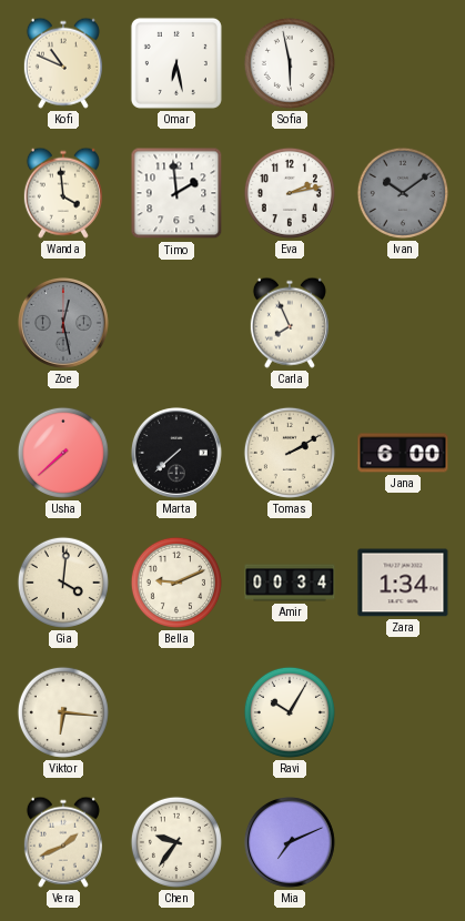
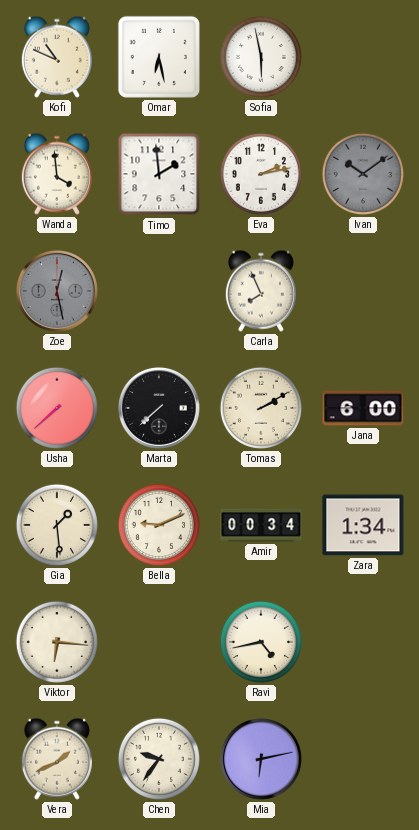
Gia: 4:01 -> 1:29
Ravi: 10:05 -> 4:43
Mia: 7:11 -> 6:13
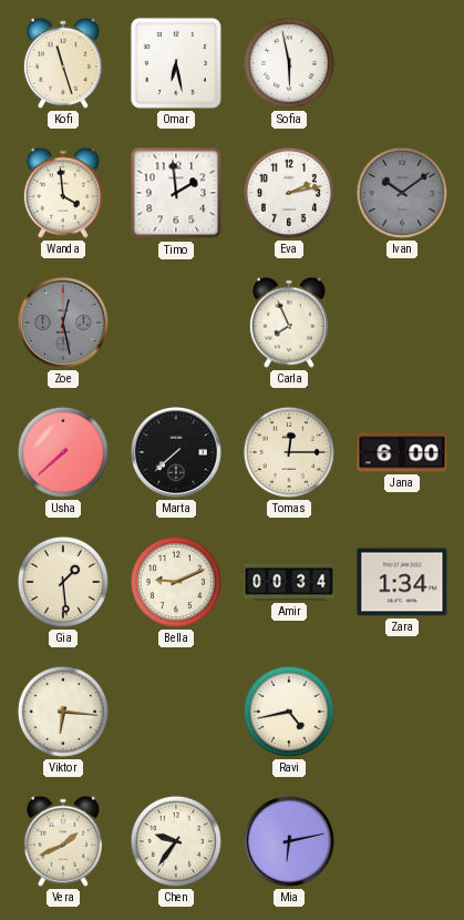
Kofi: 10:49 -> 11:27
Tomas: 2:10 -> 12:15
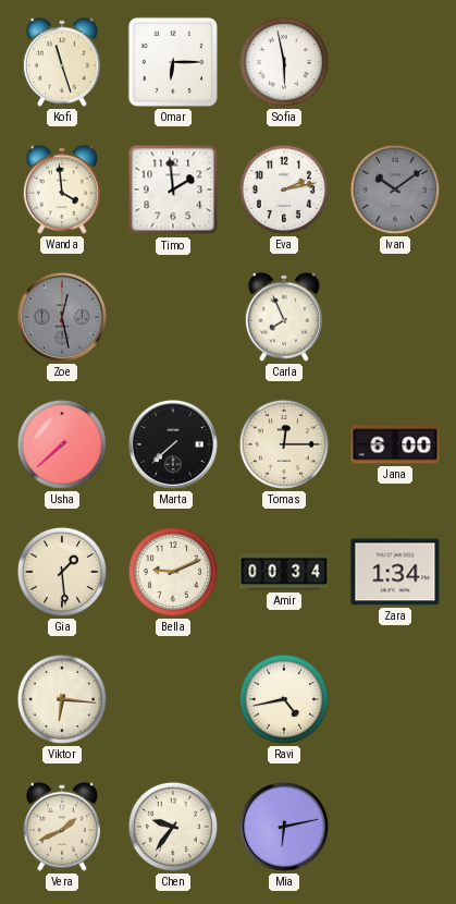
Omar: 6:28 -> 6:15
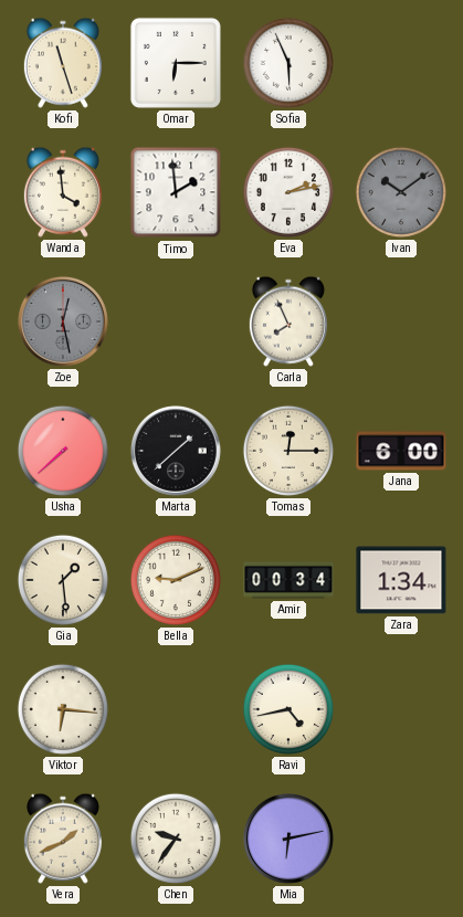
Sofia: 5:58 -> 5:56
Marta: 7:38 -> 1:38
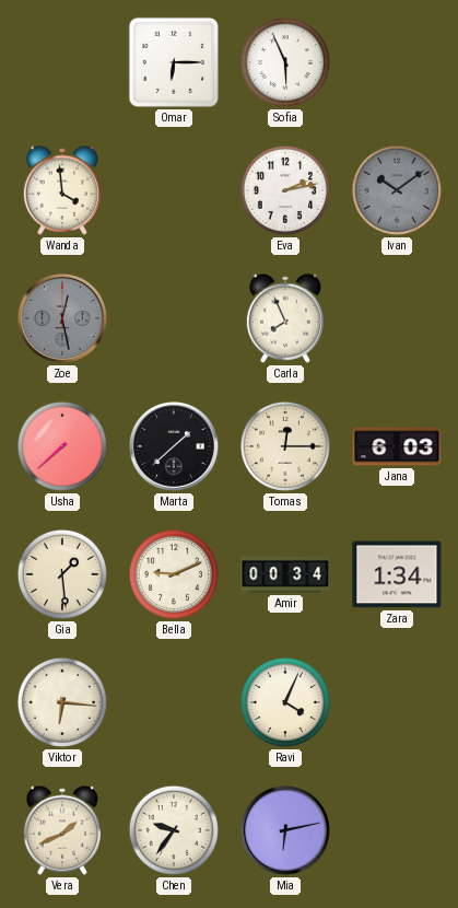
Kofi: 11:27 -> none
Timo: 1:59 -> none
Jana: 6:00 -> 6:03
Ravi: 4:43 -> 4:04
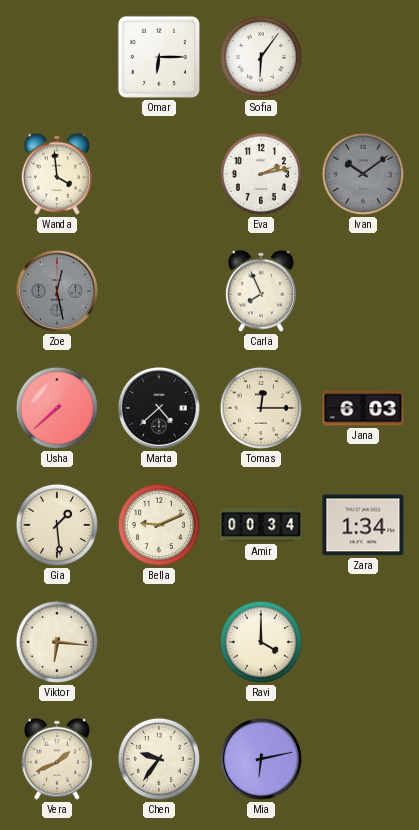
Sofia: 5:56 -> 6:06
Marta: 1:38 -> 4:38
Ravi: 4:04 -> 4:00
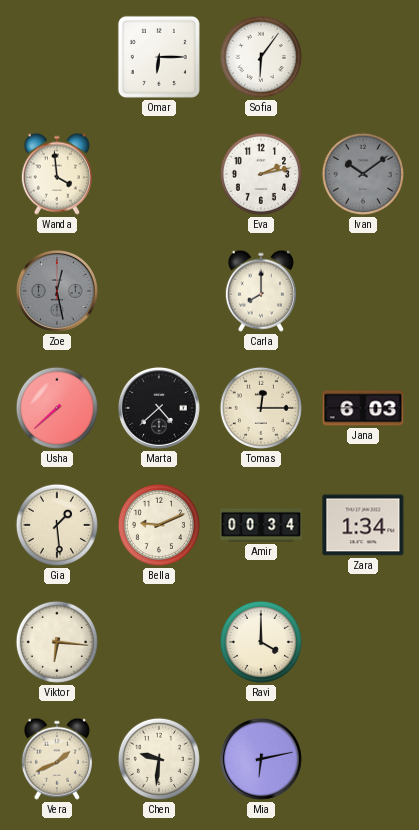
Carla: 7:56 -> 8:00
Chen: 9:36 -> 9:31
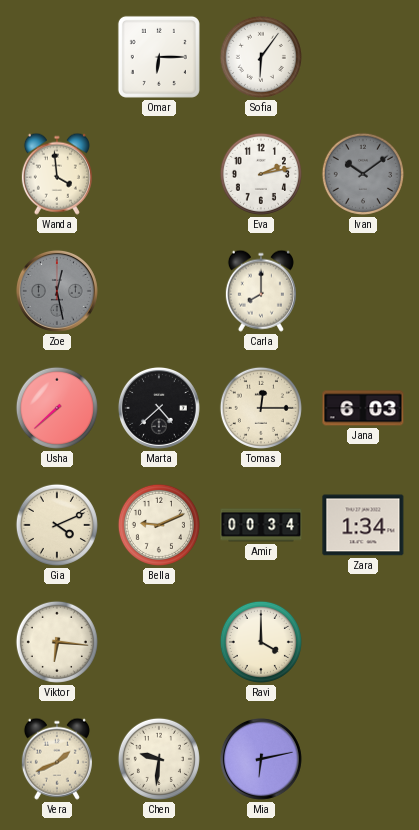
Gia: 1:29 -> 4:11
